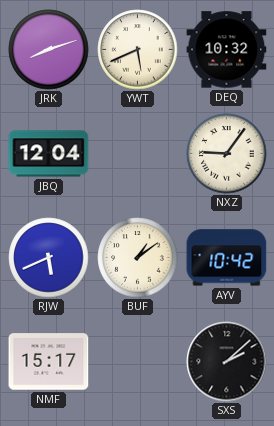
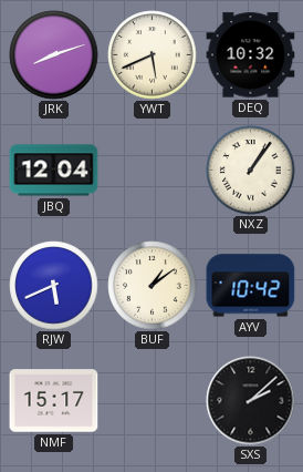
NXZ: 9:06 -> 1:06
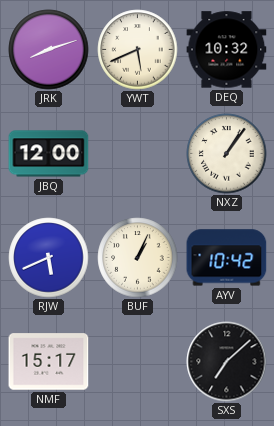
JBQ: 12:04 -> 12:00
BUF: 1:09 -> 1:04
SXS: 2:08 -> 7:08
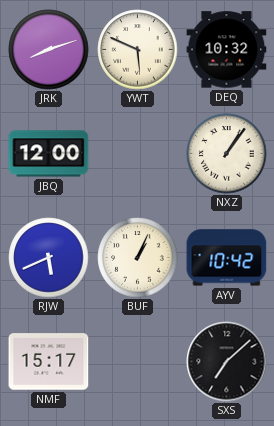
YWT: 5:41 -> 5:49
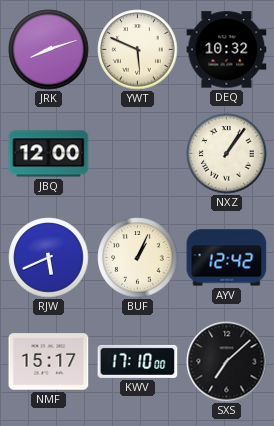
AYV: 10:42 -> 12:42
KWV: none -> 17:10
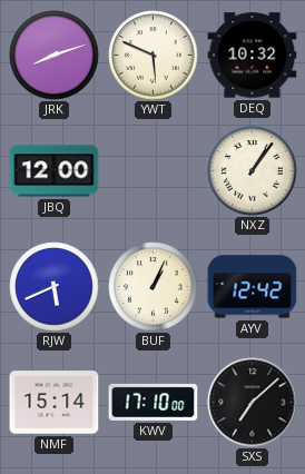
NMF: 15:17 -> 15:14
